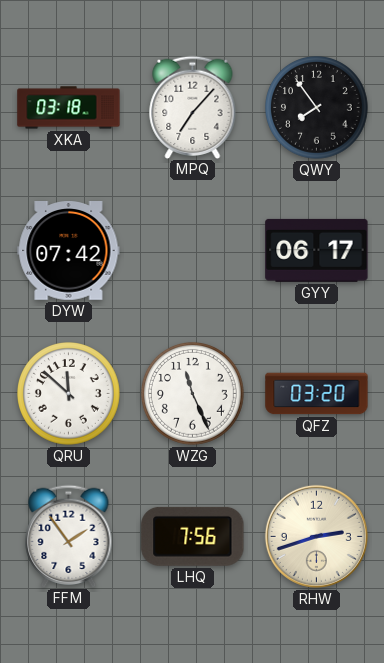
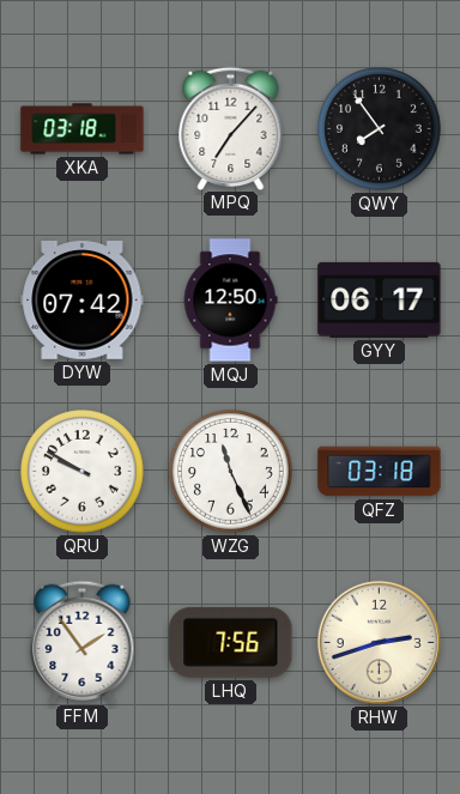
MQJ: none -> 12:50
QRU: 11:52 -> 9:50
QFZ: 03:20 -> 03:18
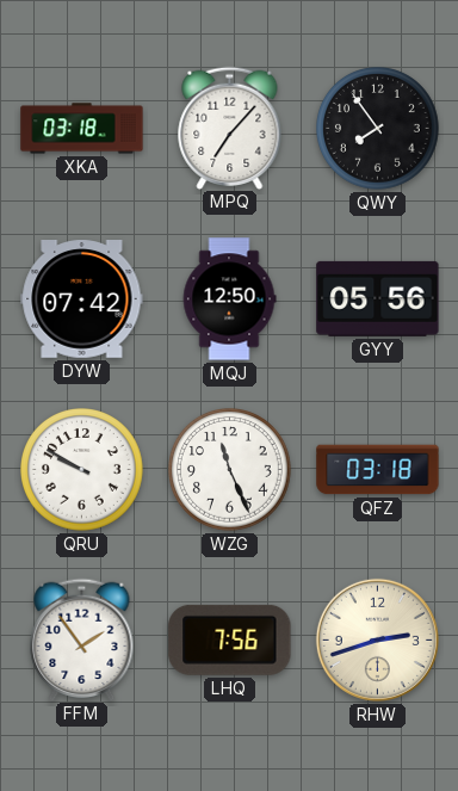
GYY: 06:17 -> 05:56
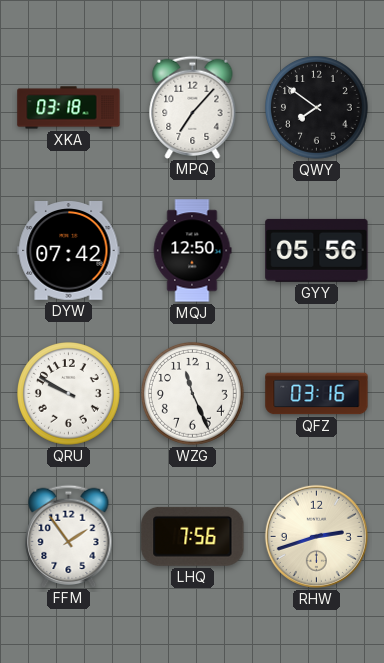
QWY: 7:54 -> 7:51
QFZ: 03:18 -> 03:16
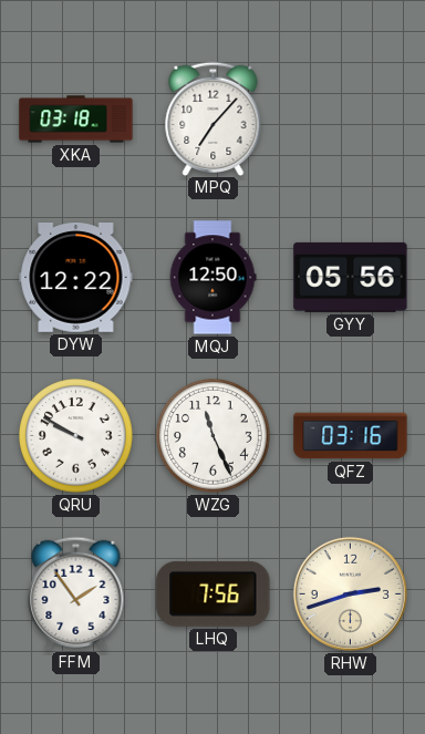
QWY: 7:51 -> none
DYW: 07:42 -> 12:22
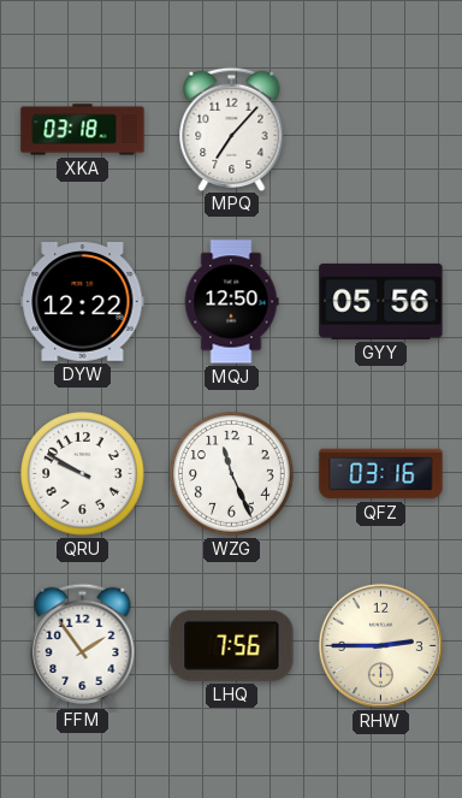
RHW: 2:42 -> 2:45
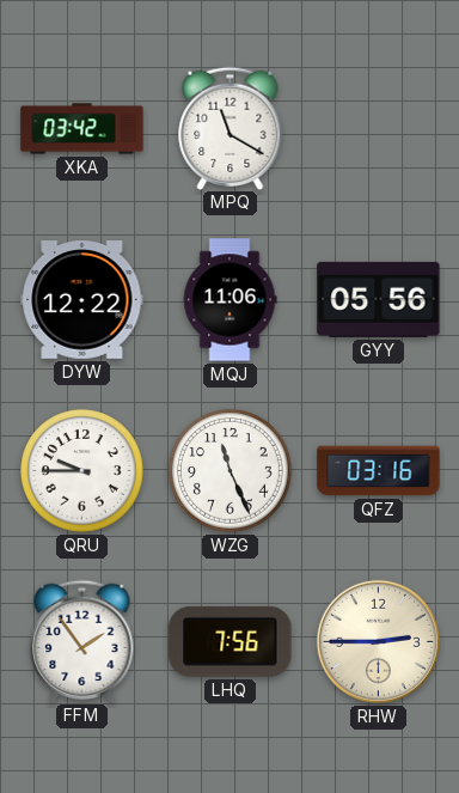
XKA: 03:18 -> 03:42
MPQ: 7:07 -> 11:20
MQJ: 12:50 -> 11:06
QRU: 9:50 -> 9:45
